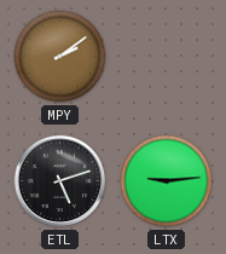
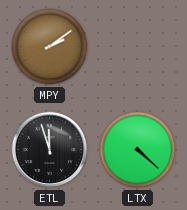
ETL: 5:12 -> 11:57
LTX: 9:14 -> 4:22
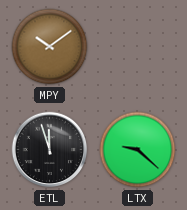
MPY: 2:09 -> 10:09
LTX: 4:22 -> 9:22
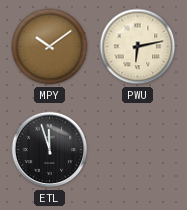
PWU: none -> 6:13
LTX: 9:22 -> none
